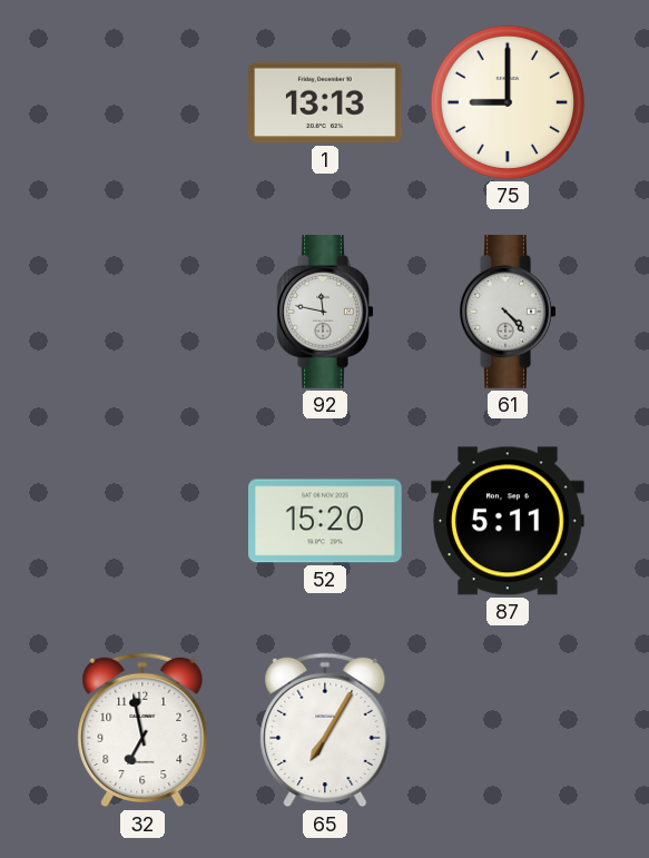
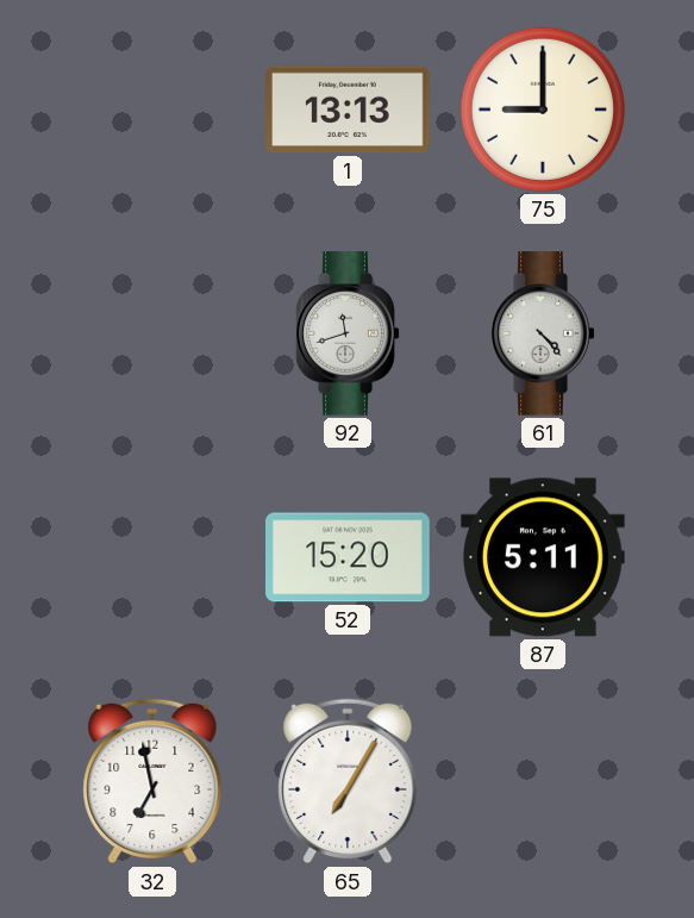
92: 11:47 -> 11:42
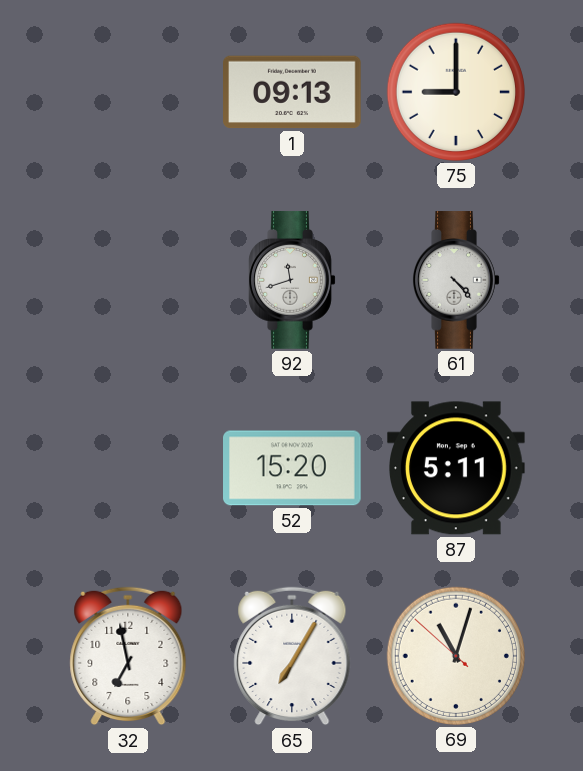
1: 13:13 -> 09:13
69: none -> 11:02
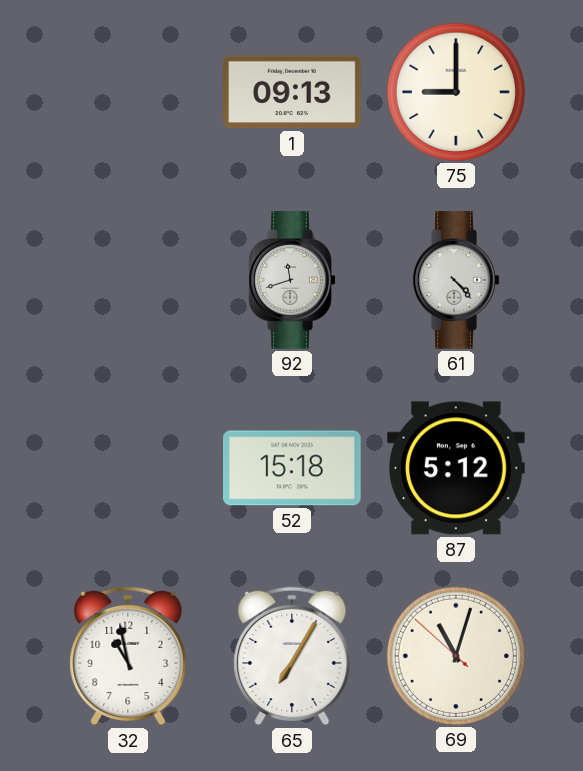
52: 15:20 -> 15:18
87: 5:11 -> 5:12
32: 6:58 -> 10:58
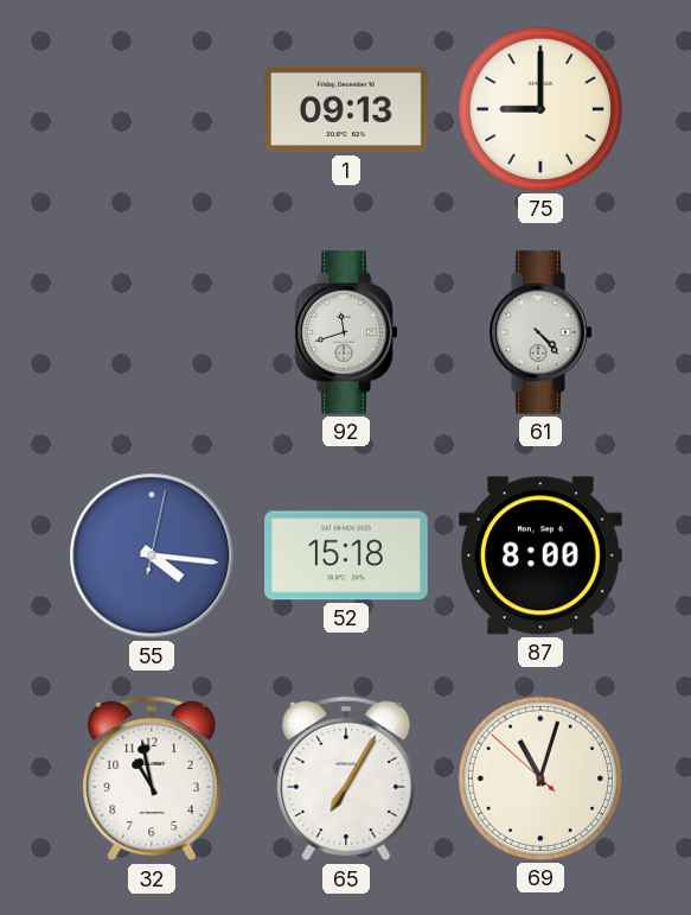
55: none -> 4:16
87: 5:12 -> 8:00
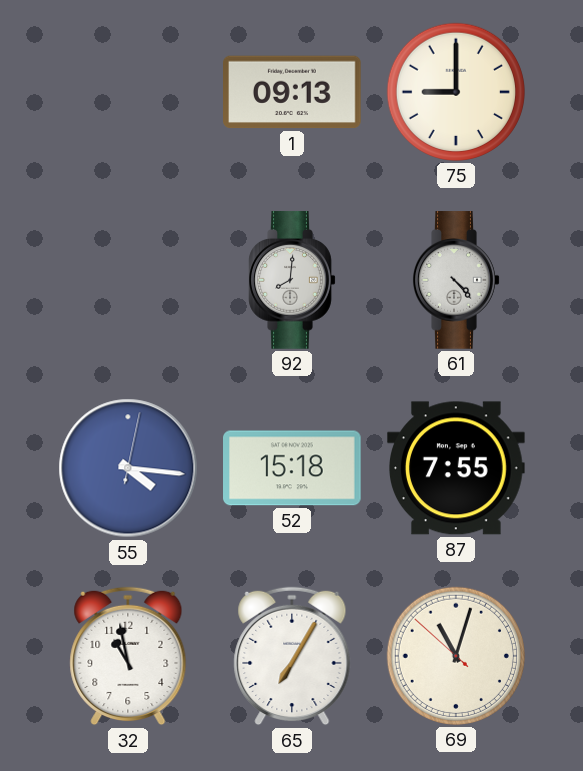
92: 11:42 -> 8:01
87: 8:00 -> 7:55
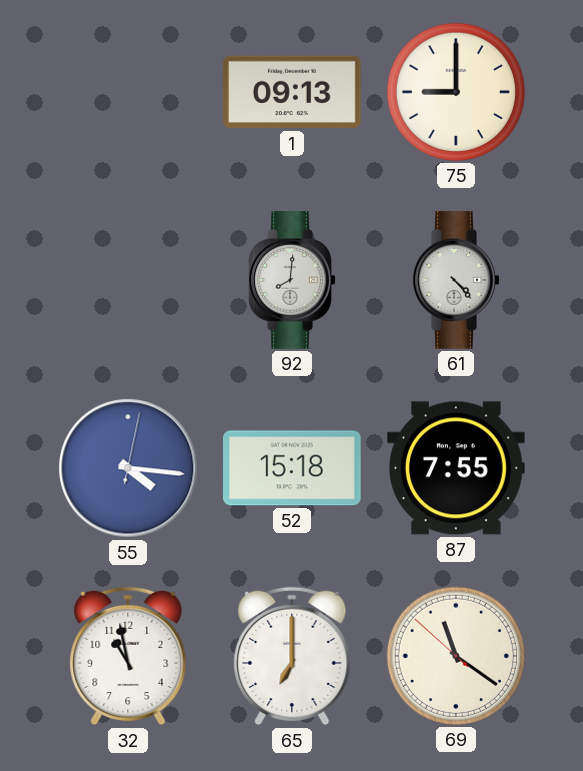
65: 7:05 -> 7:00
69: 11:02 -> 11:20
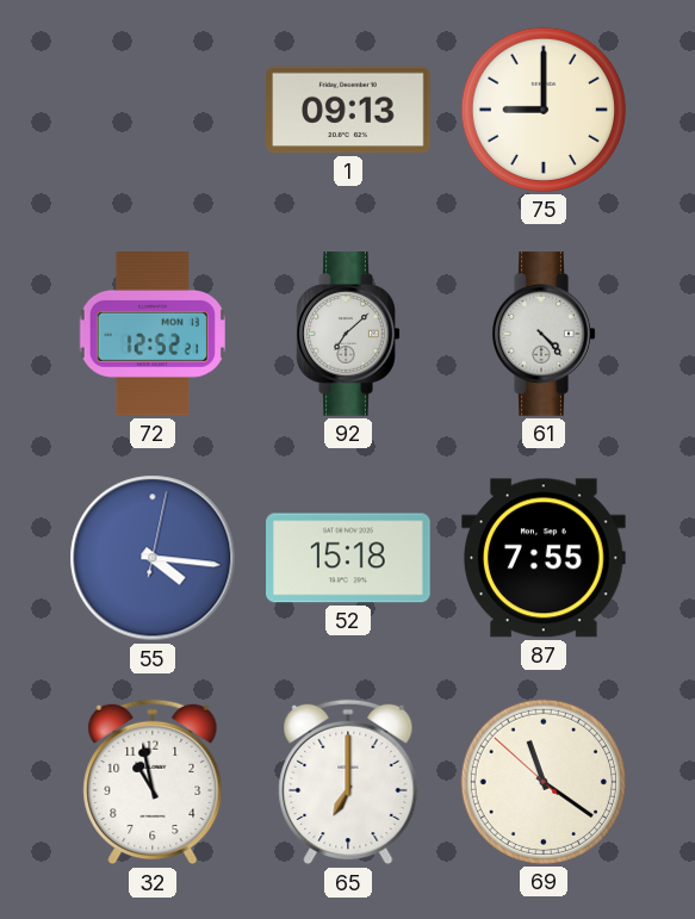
72: none -> 12:52
92: 8:01 -> 7:08
